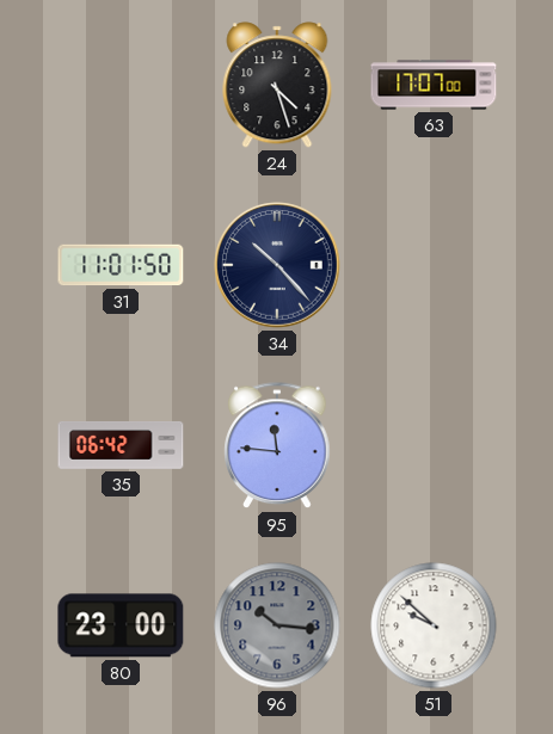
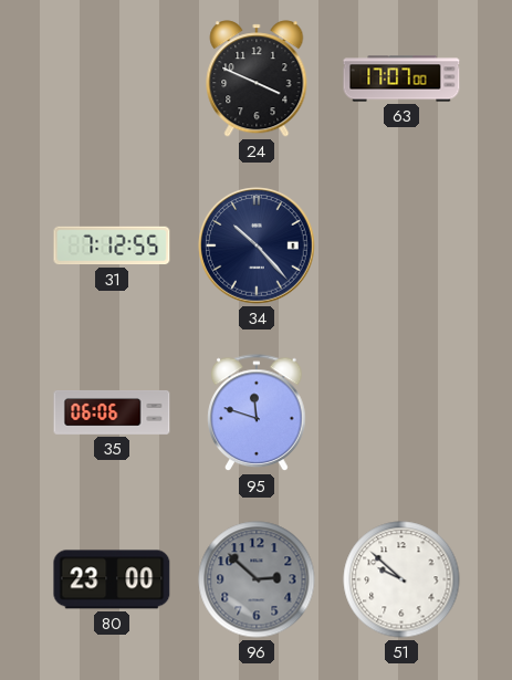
24: 4:27 -> 3:49
31: 11:01 -> 7:12
35: 06:42 -> 06:06
95: 11:46 -> 11:48
96: 10:16 -> 2:52
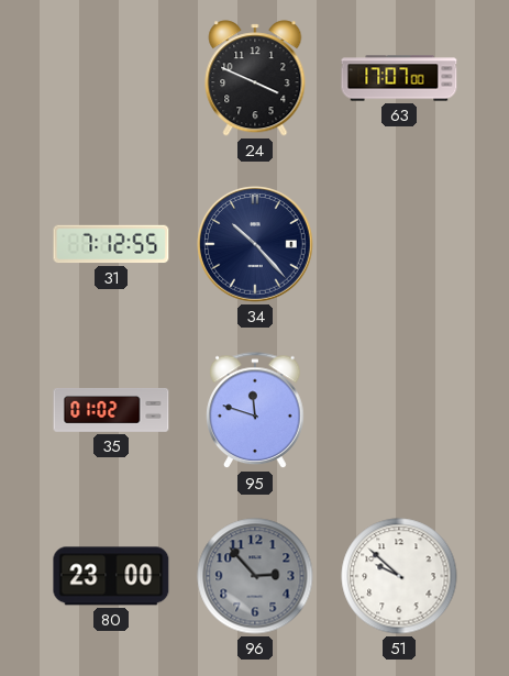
35: 06:06 -> 01:02
96: 2:52 -> 2:53
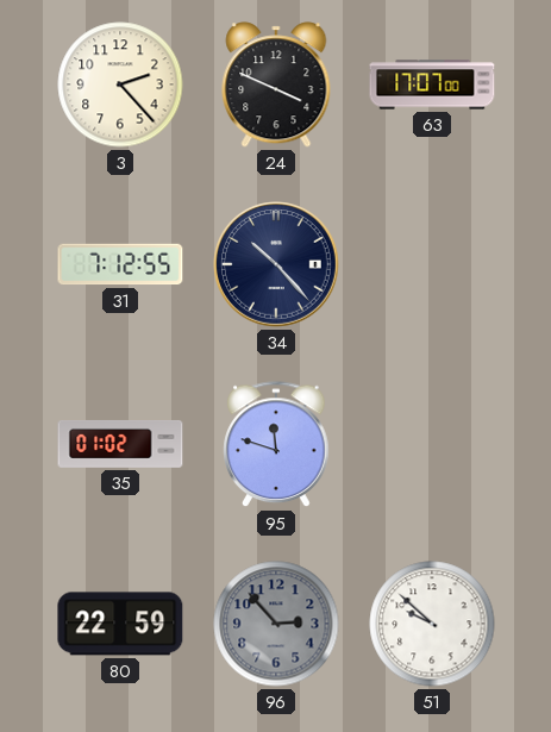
3: none -> 2:23
80: 23:00 -> 22:59
